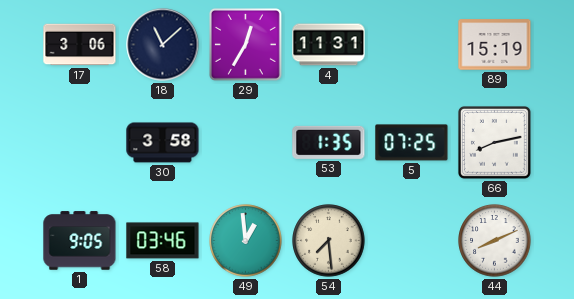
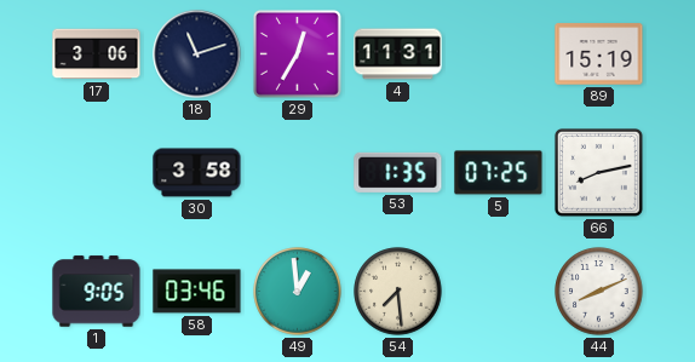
18: 11:08 -> 11:12
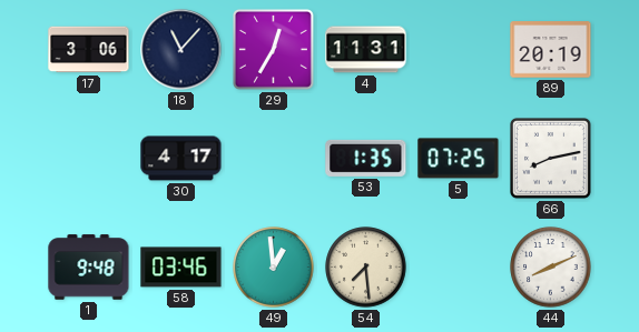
18: 11:12 -> 11:07
89: 15:19 -> 20:19
30: 3:58 -> 4:17
1: 9:05 -> 9:48
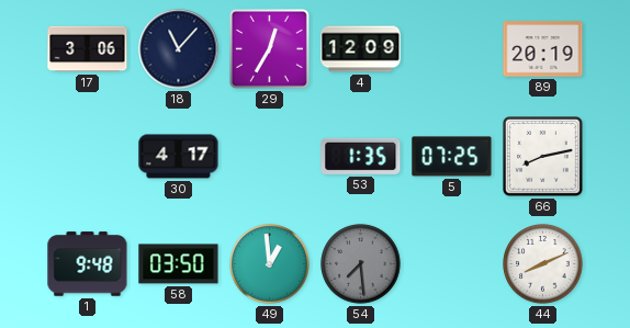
4: 11:31 -> 12:09
58: 03:46 -> 03:50
54 dial: cream -> grey
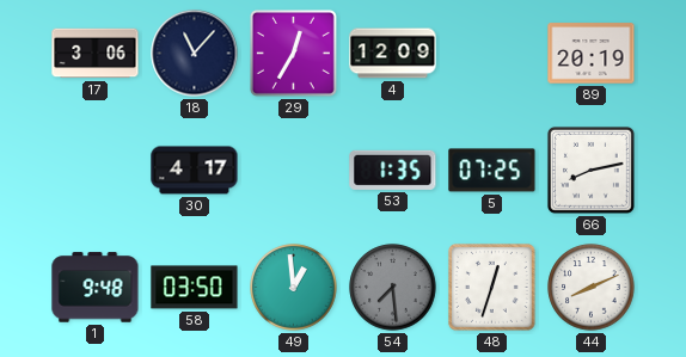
48: none -> 12:33
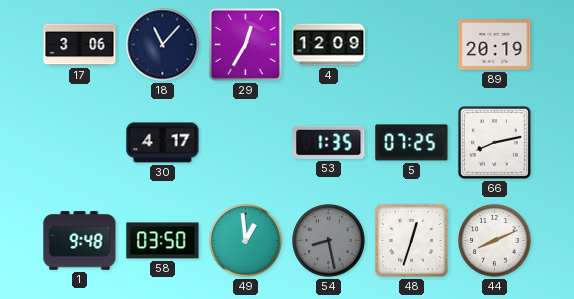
54: 7:29 -> 8:28
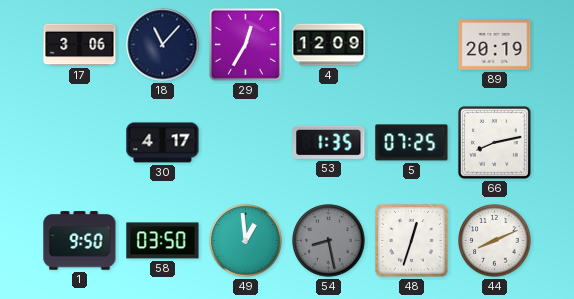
1: 9:48 -> 9:50
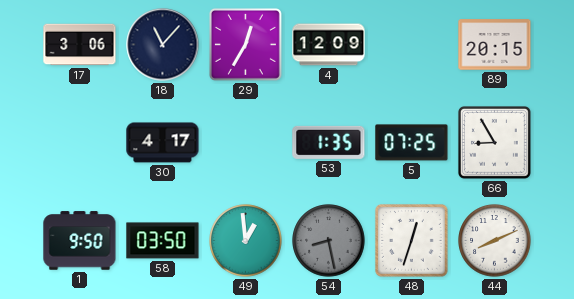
89: 20:19 -> 20:15
66: 8:13 -> 8:55
